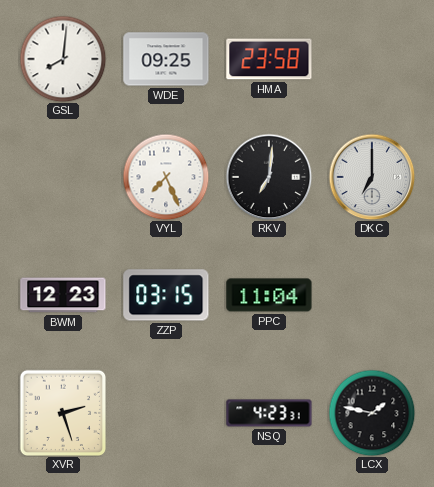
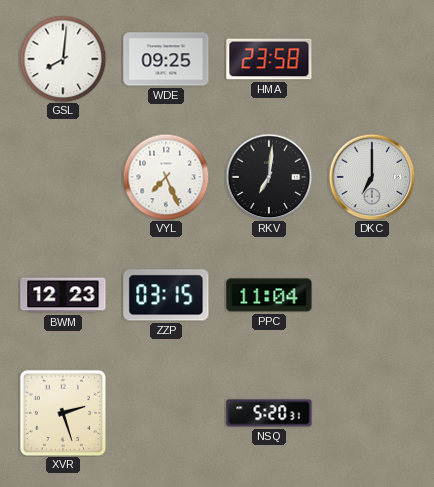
NSQ: 4:23 -> 5:20
LCX: 1:47 -> none
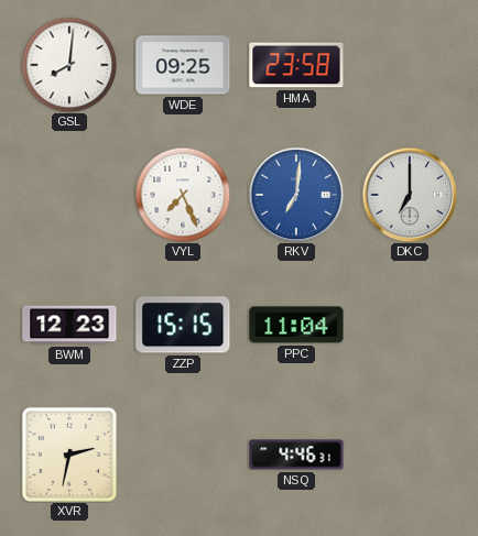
RKV dial: black -> blue
ZZP: 03:15 -> 15:15
XVR: 2:27 -> 2:32
NSQ: 5:20 -> 4:46
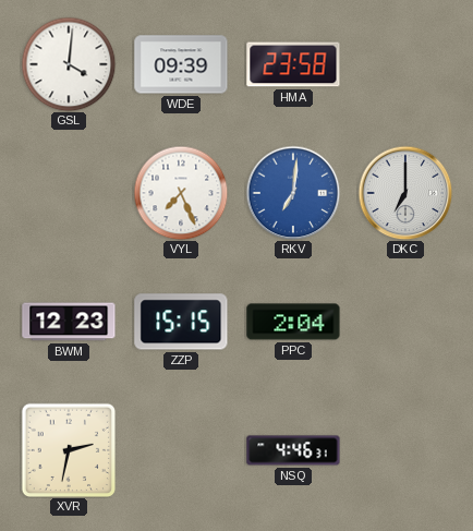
GSL: 8:01 -> 4:01
WDE: 09:25 -> 09:39
PPC: 11:04 -> 2:04
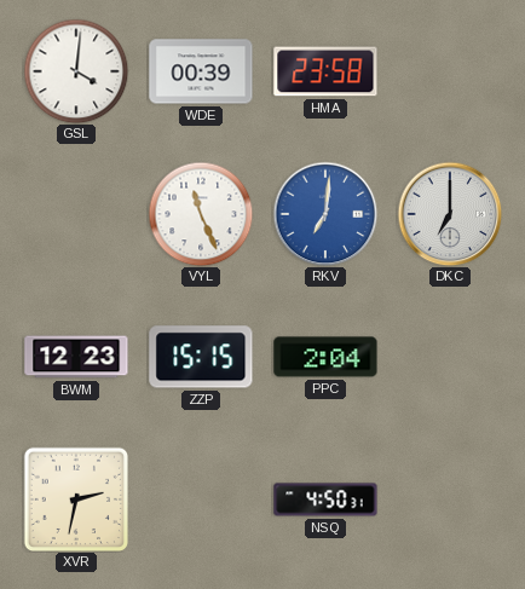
WDE: 09:39 -> 00:39
VYL: 7:26 -> 11:26
NSQ: 4:46 -> 4:50
